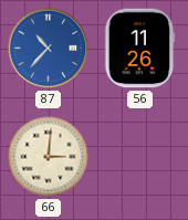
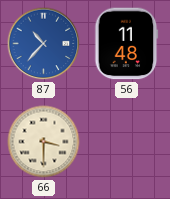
56: 11:26 -> 11:48
66: 3:01 -> 3:30
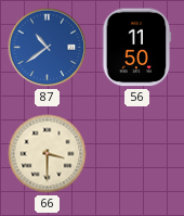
87: 10:37 -> 10:39
56: 11:48 -> 11:50
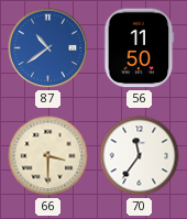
70: none -> 11:36
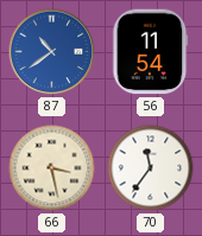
56: 11:50 -> 11:54
66: 3:30 -> 3:28
